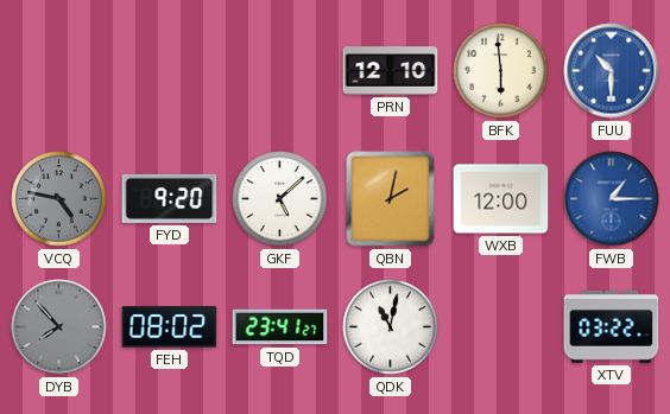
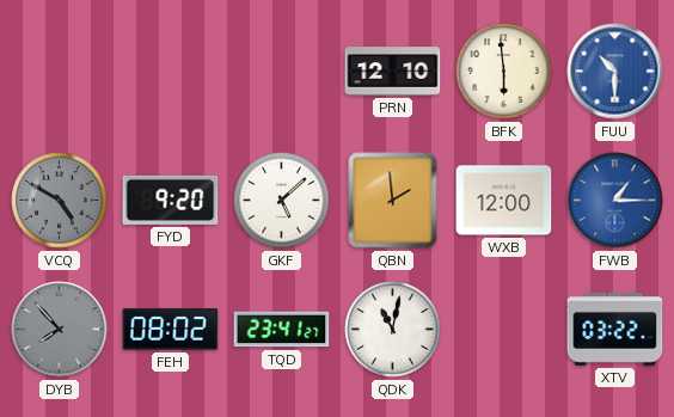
VCQ: 4:47 -> 4:50
QBN: 2:02 -> 1:59
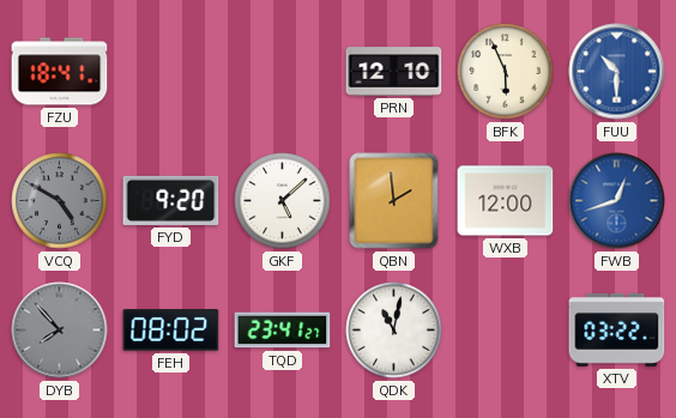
FZU: none -> 18:41
BFK: 5:59 -> 5:56
FWB: 1:15 -> 12:42
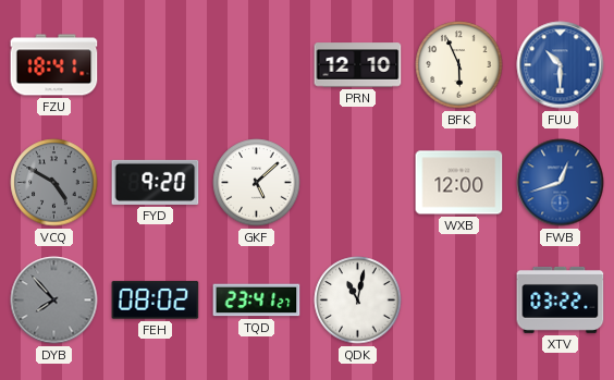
QBN: 1:59 -> none
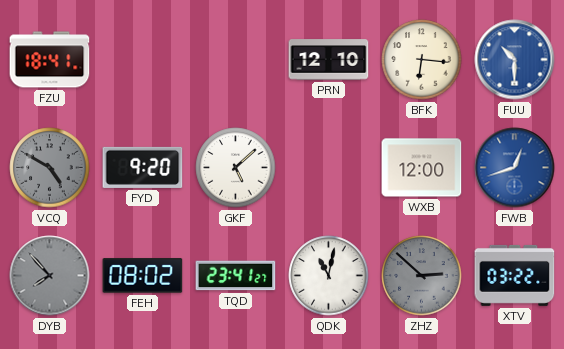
BFK: 5:56 -> 6:16
ZHZ: none -> 2:52
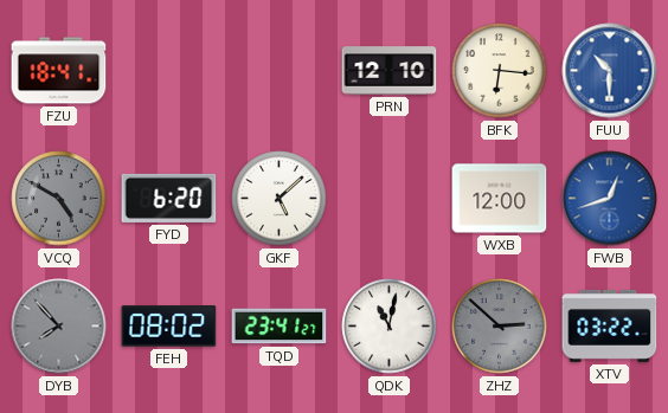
FYD: 9:20 -> 6:20
